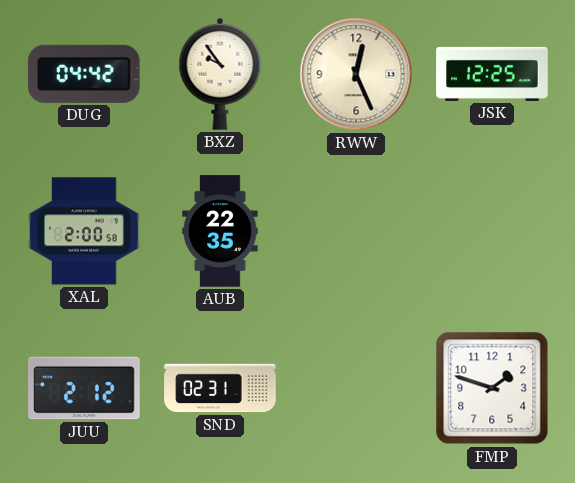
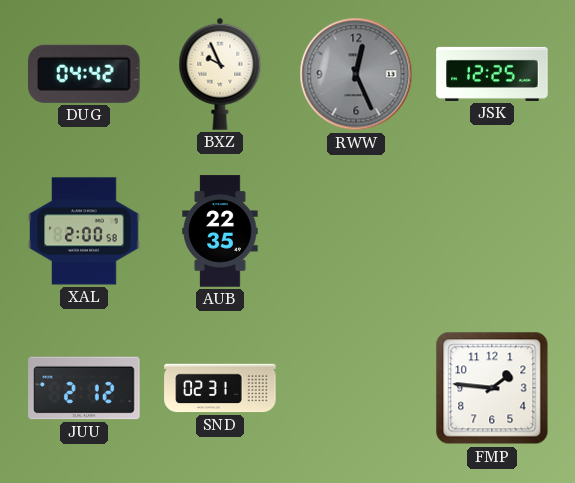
BXZ: 9:54 -> 9:56
RWW dial: cream -> grey
FMP: 1:48 -> 1:46
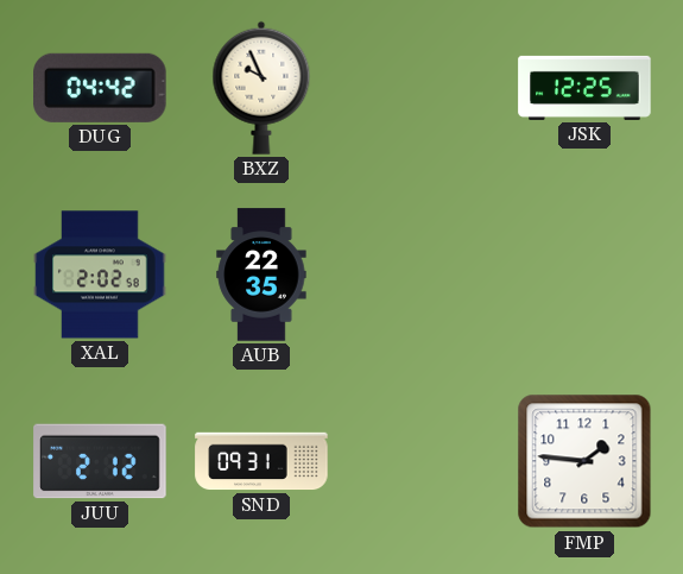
RWW: 12:26 -> none
XAL: 2:00 -> 2:02
SND: 02:31 -> 09:31
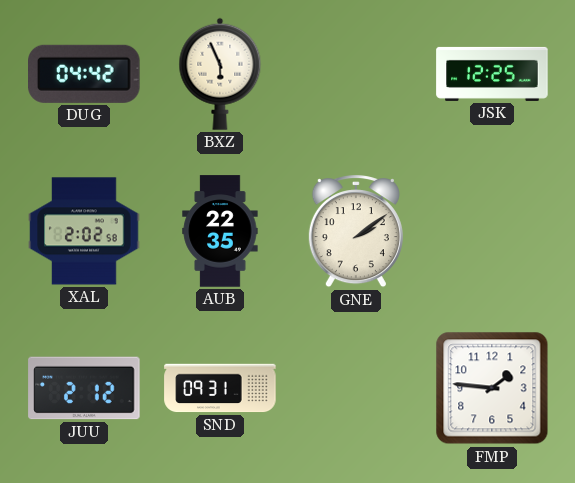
BXZ: 9:56 -> 5:56
GNE: none -> 2:09
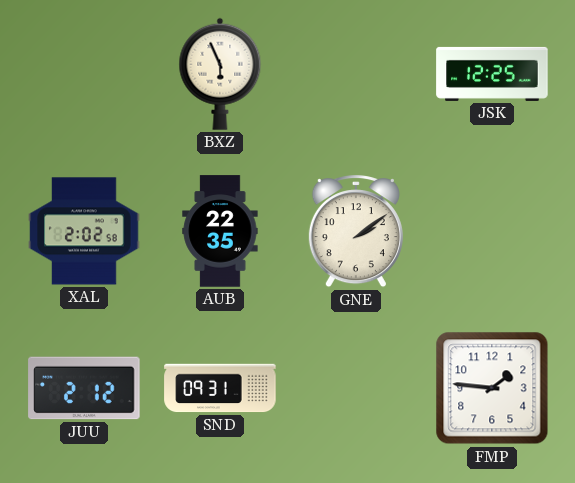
DUG: 04:42 -> none
